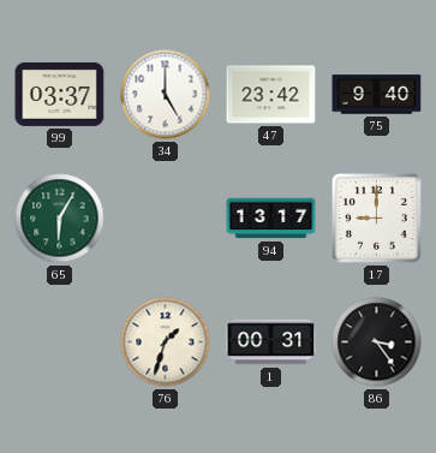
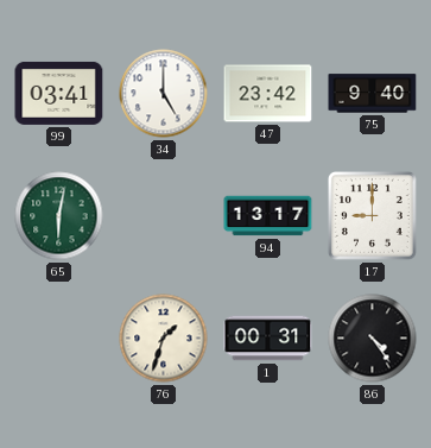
99: 03:37 -> 03:41
65: 6:05 -> 6:02
86: 3:24 -> 4:24
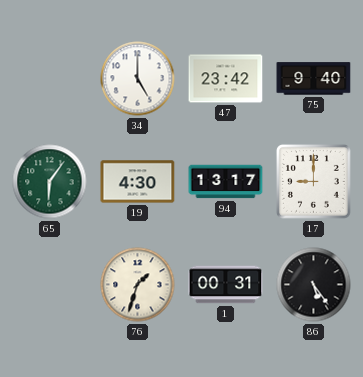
99: 03:41 -> none
65: 6:02 -> 6:06
19: none -> 4:30
86: 4:24 -> 5:24
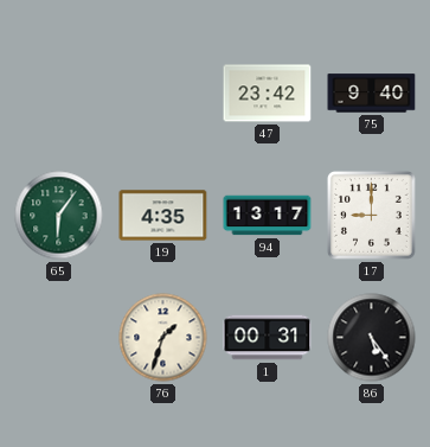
34: 5:00 -> none
19: 4:30 -> 4:35
